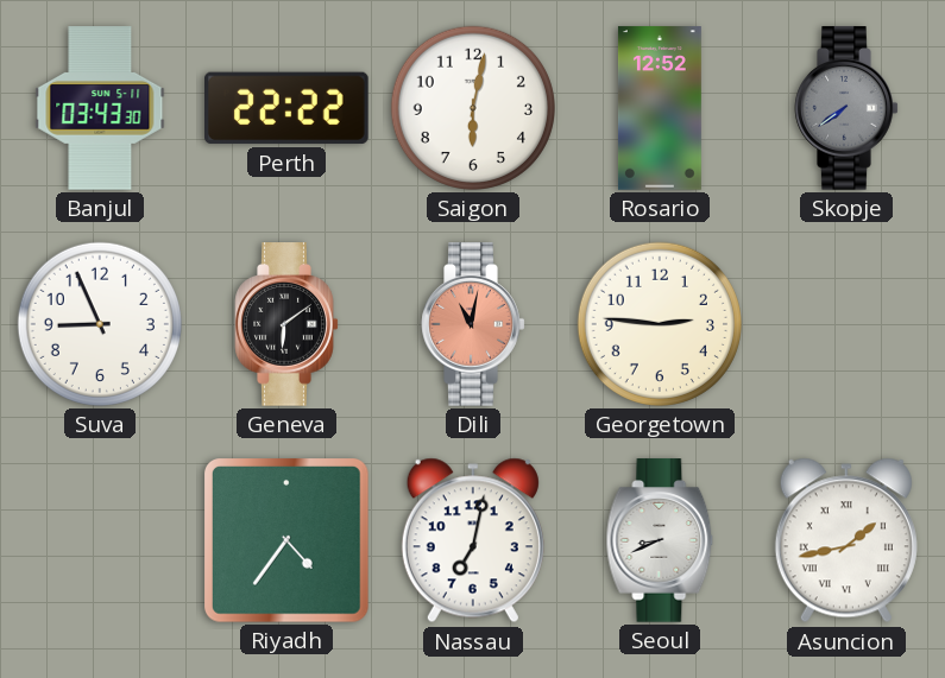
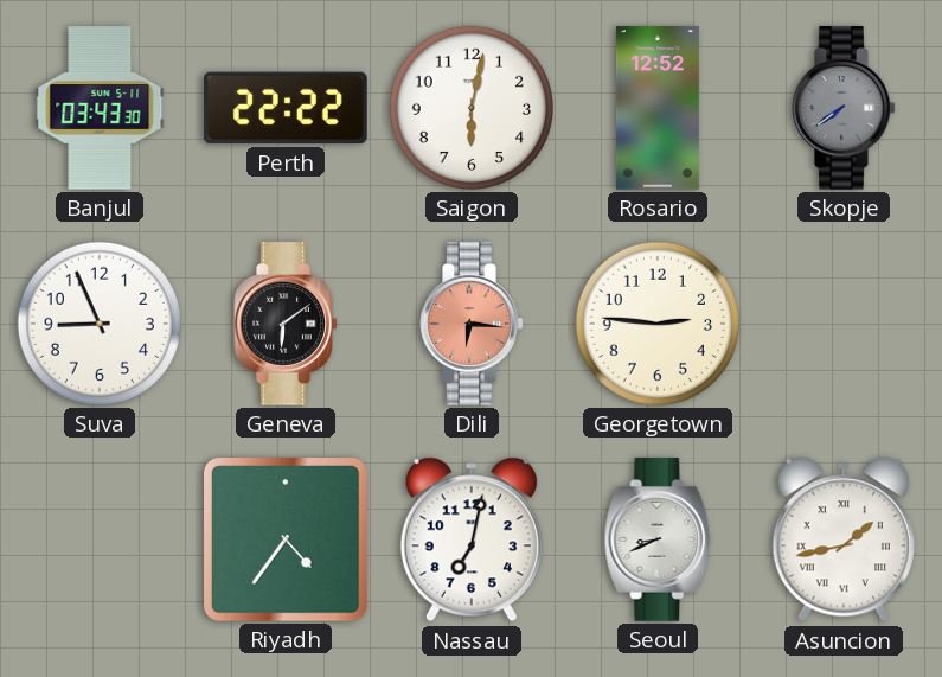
Dili: 11:02 -> 6:16
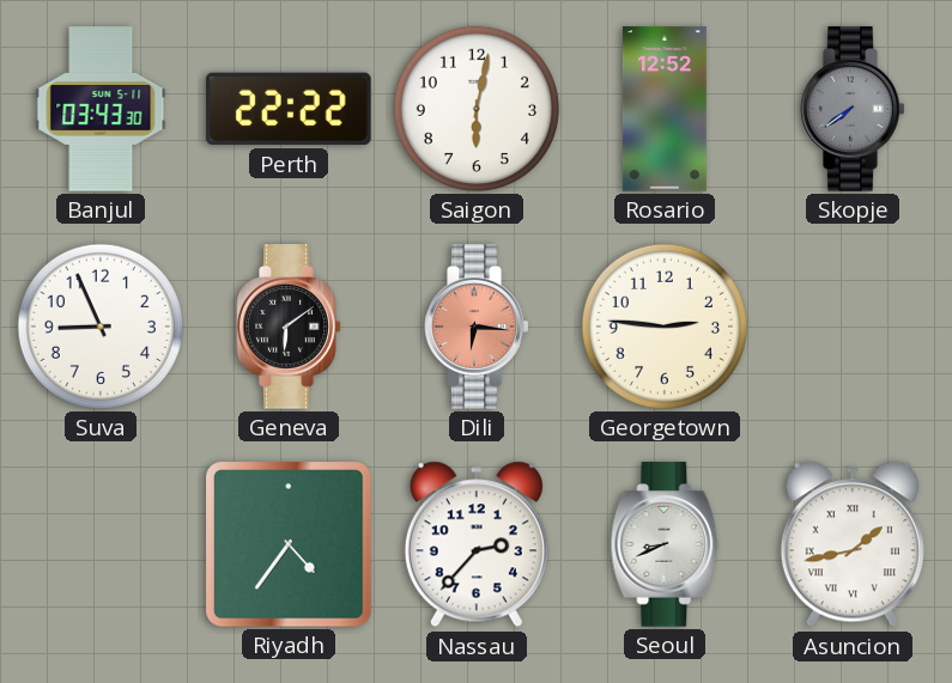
Nassau: 7:02 -> 2:37
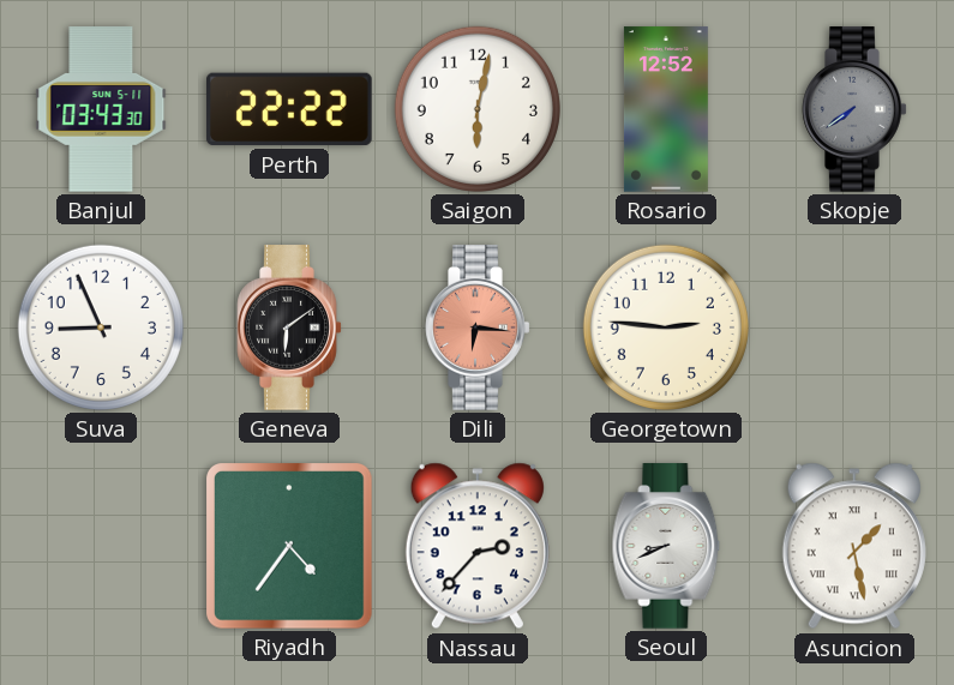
Asuncion: 1:43 -> 1:28
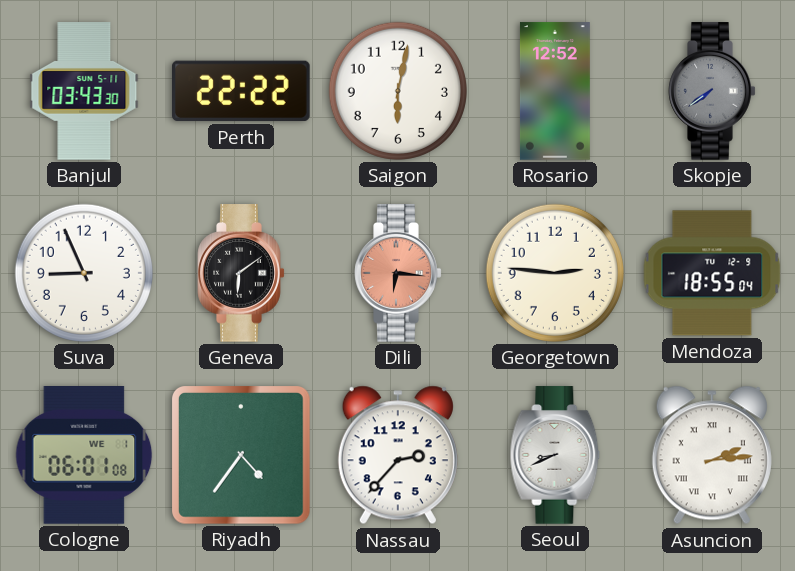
Mendoza: none -> 18:55
Cologne: none -> 06:01
Asuncion: 1:28 -> 2:14
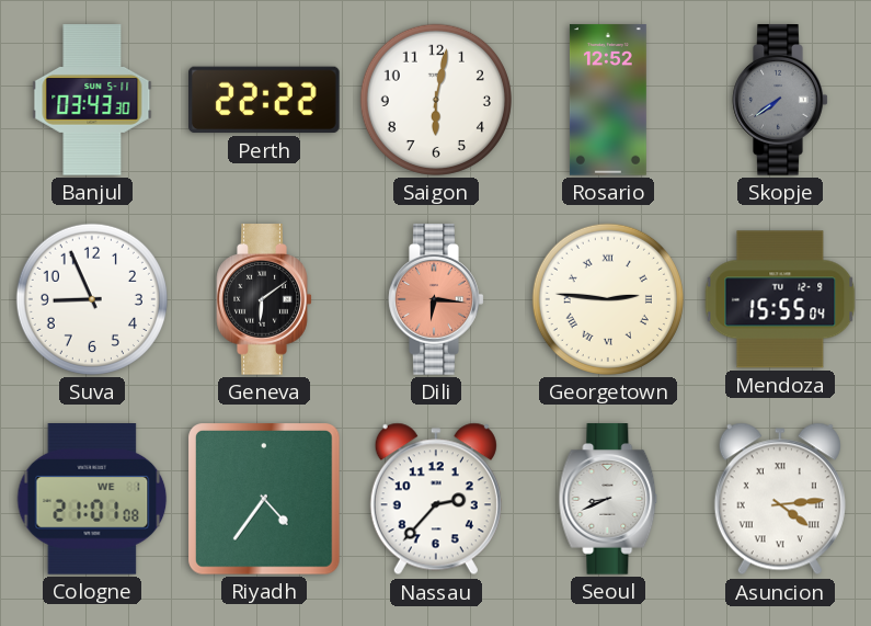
Georgetown numerals: Arabic -> Roman
Mendoza: 18:55 -> 15:55
Cologne: 06:01 -> 21:01
Asuncion: 2:14 -> 4:14
